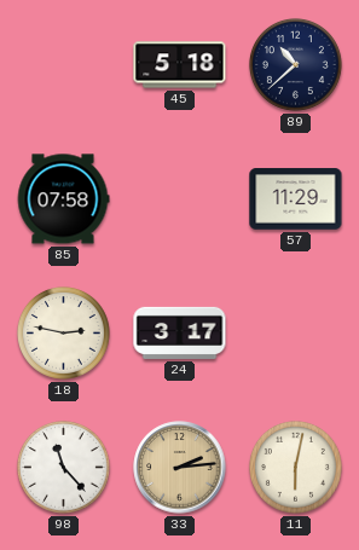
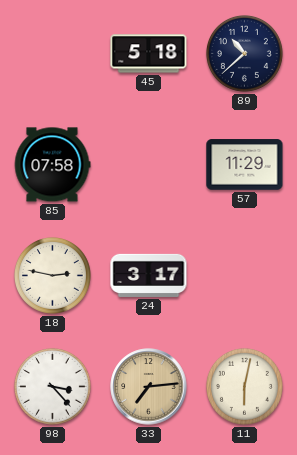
98: 11:23 -> 3:23
33: 2:14 -> 7:14
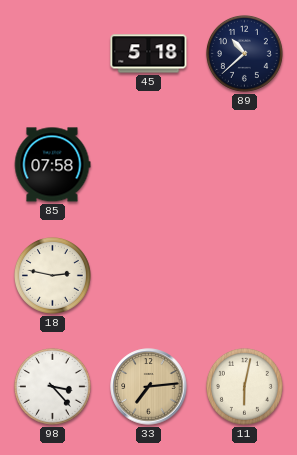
57: 11:29 -> none
24: 3:17 -> none
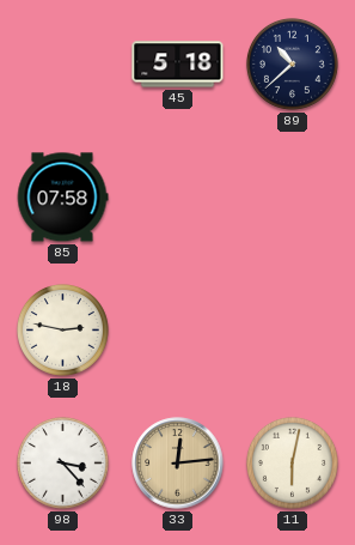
33: 7:14 -> 12:14
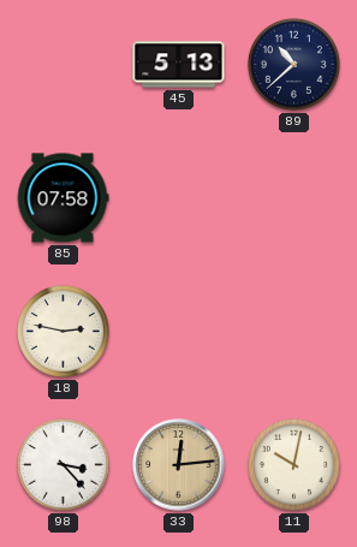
45: 5:18 -> 5:13
11: 6:02 -> 10:02
